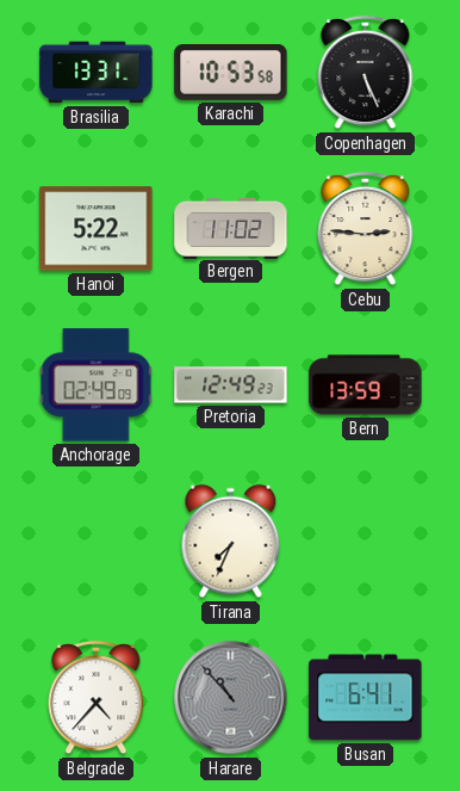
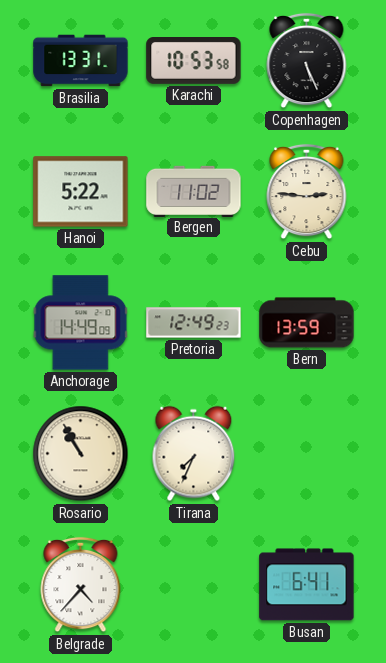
Anchorage: 02:49 -> 14:49
Rosario: none -> 10:55
Harare: 10:53 -> none
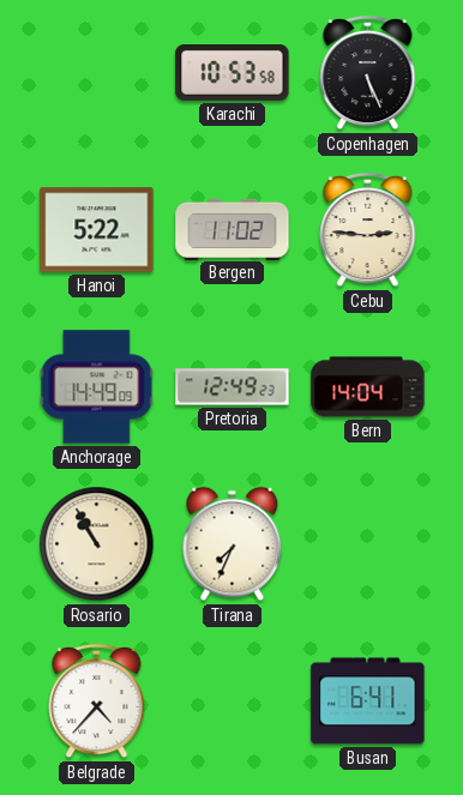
Brasilia: 13:31 -> none
Bern: 13:59 -> 14:04
